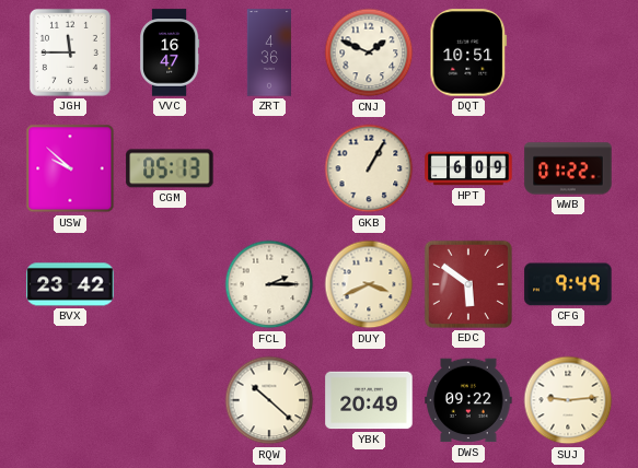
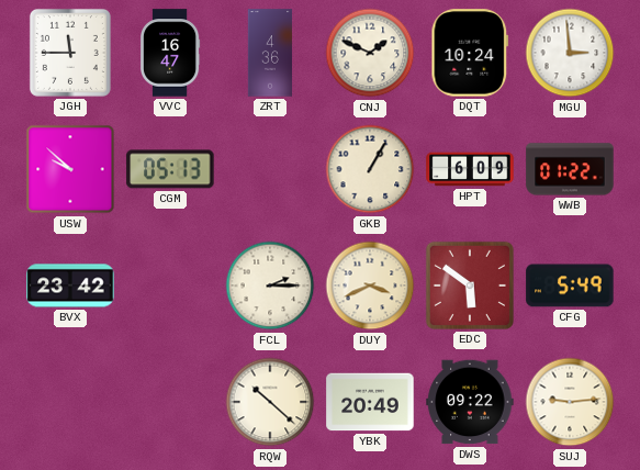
DQT: 10:51 -> 10:24
MGU: none -> 2:59
CFG: 9:49 -> 5:49
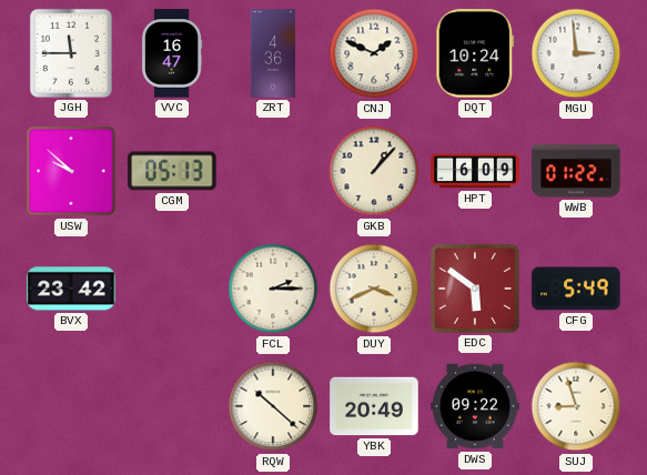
GKB: 1:05 -> 1:07
SUJ: 9:14 -> 8:57
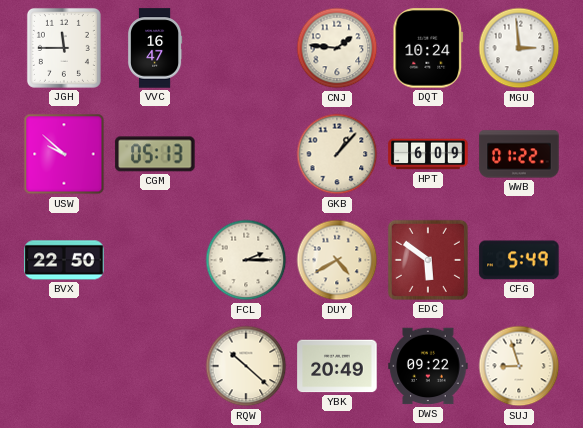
ZRT: 4:36 -> none
CNJ: 1:49 -> 1:46
BVX: 23:42 -> 22:50
DUY: 3:41 -> 4:40
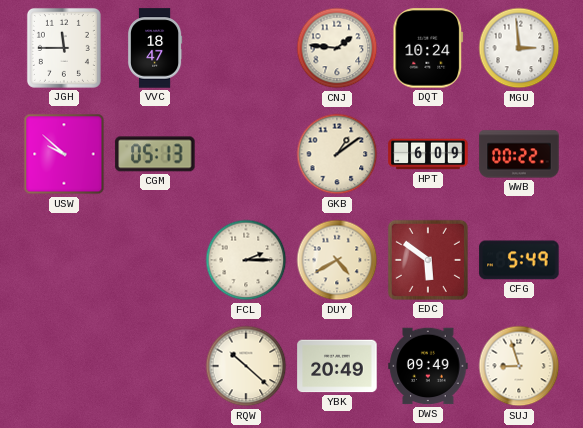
VVC: 16:47 -> 18:47
GKB: 1:07 -> 1:09
WWB: 01:22 -> 00:22
BVX: 22:50 -> none
DWS: 09:22 -> 09:49
